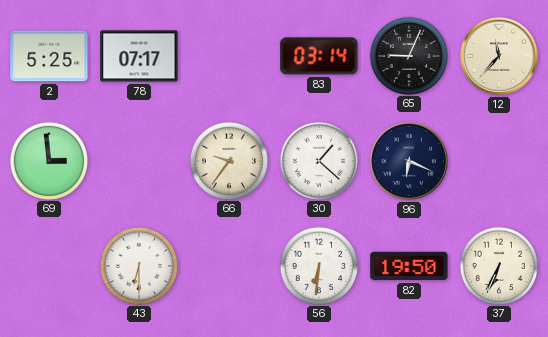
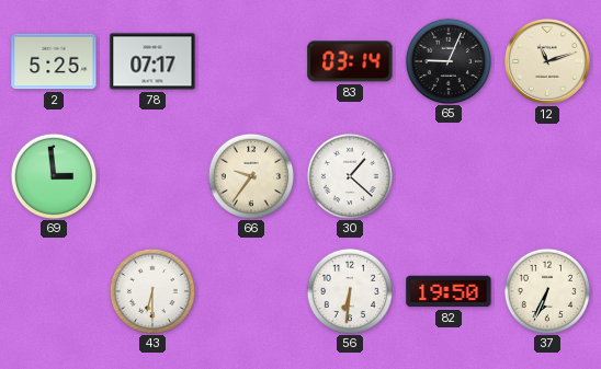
12: 11:37 -> 11:12
96: 6:19 -> none
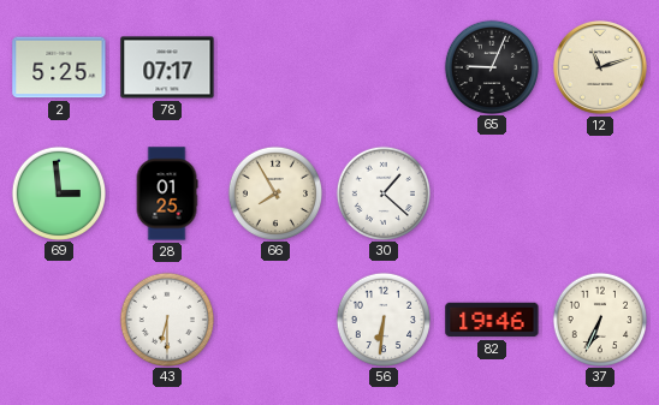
83: 03:14 -> none
28: none -> 01:25
66: 9:36 -> 7:55
82: 19:50 -> 19:46
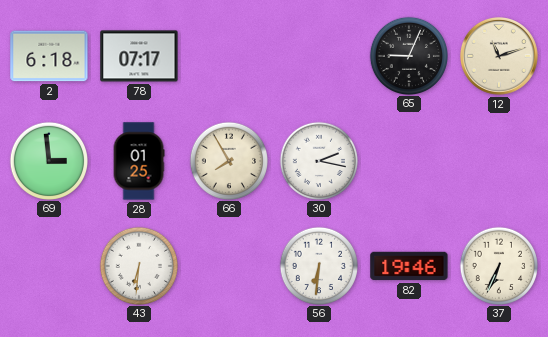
2: 5:25 -> 6:18
30: 1:22 -> 2:17
43: 6:30 -> 6:31
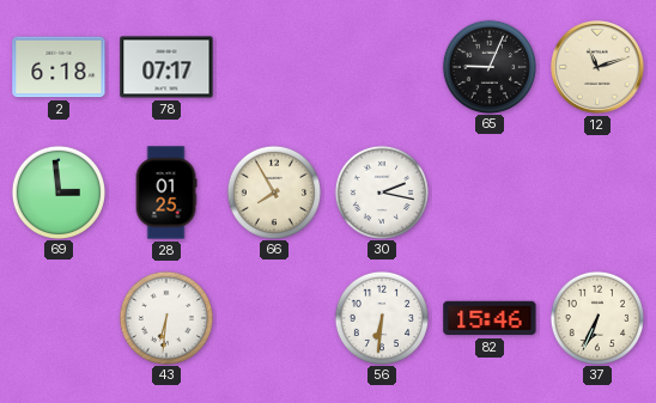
82: 19:46 -> 15:46
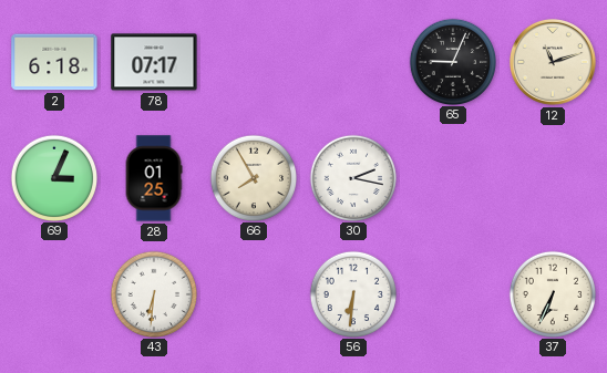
69: 2:59 -> 3:04
82: 15:46 -> none
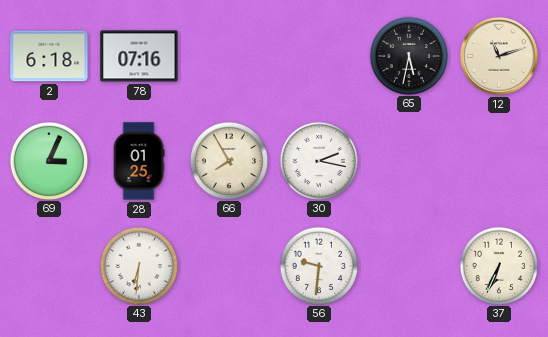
78: 07:17 -> 07:16
65: 9:04 -> 5:32
56: 6:31 -> 9:31
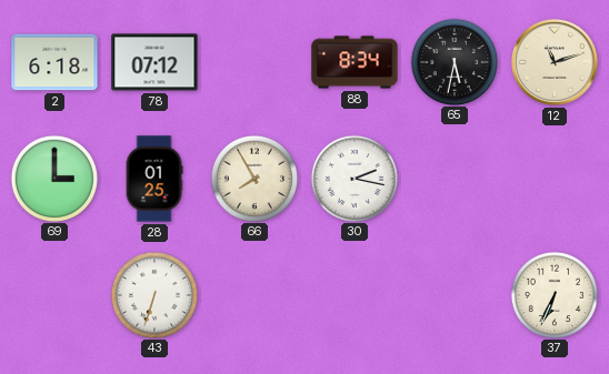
78: 07:16 -> 07:12
88: none -> 8:34
69: 3:04 -> 3:00
43: 6:31 -> 6:33
56: 9:31 -> none
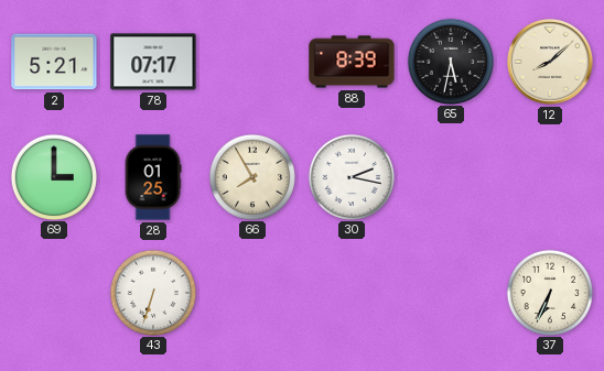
2: 6:18 -> 5:21
78: 07:12 -> 07:17
88: 8:34 -> 8:39
12: 11:12 -> 8:08
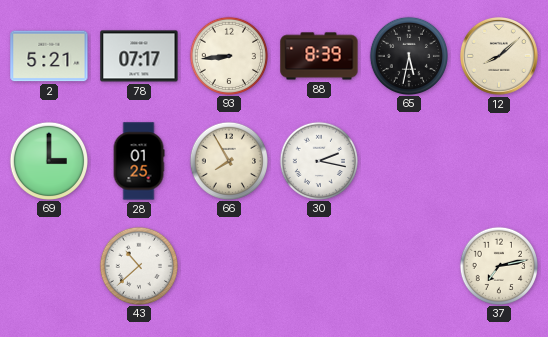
93: none -> 8:44
43: 6:33 -> 10:38
37: 6:34 -> 7:13
